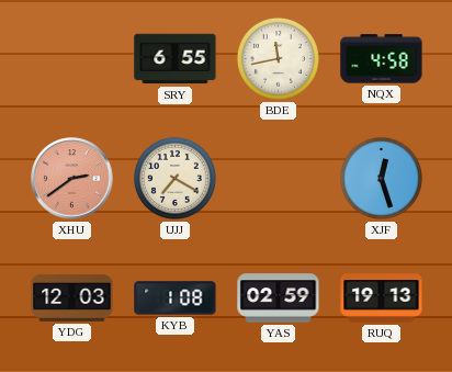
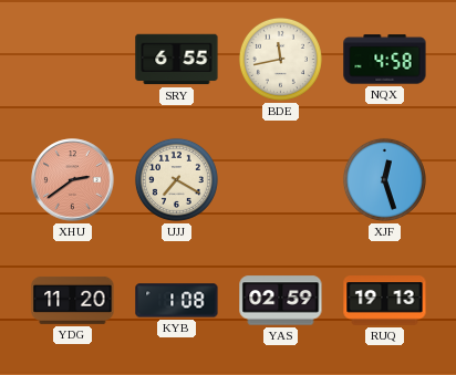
YDG: 12:03 -> 11:20
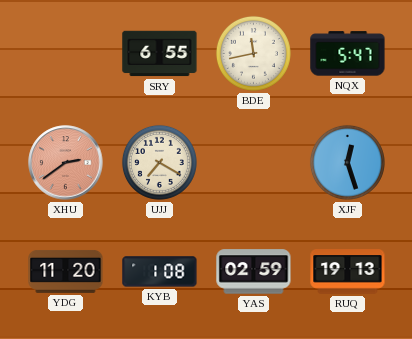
NQX: 4:58 -> 5:47
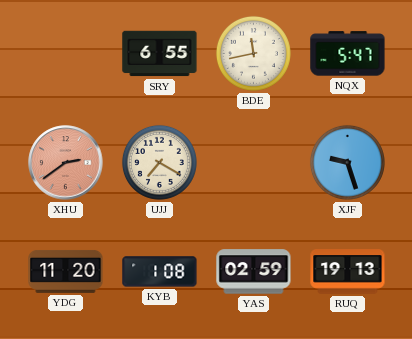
XJF: 12:27 -> 9:27
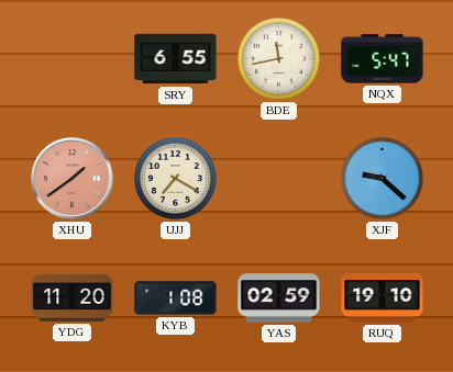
XHU: 2:39 -> 1:39
XJF: 9:27 -> 9:22
RUQ: 19:13 -> 19:10
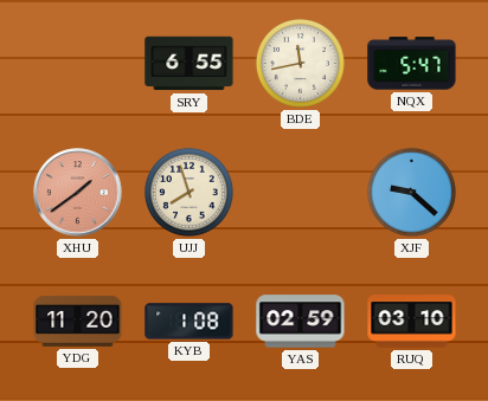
UJJ: 7:20 -> 7:57
RUQ: 19:10 -> 03:10
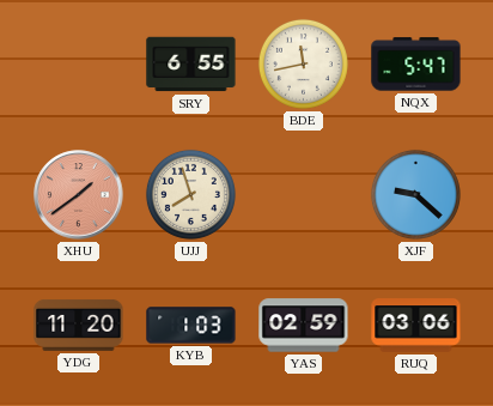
KYB: 1:08 -> 1:03
RUQ: 03:10 -> 03:06
